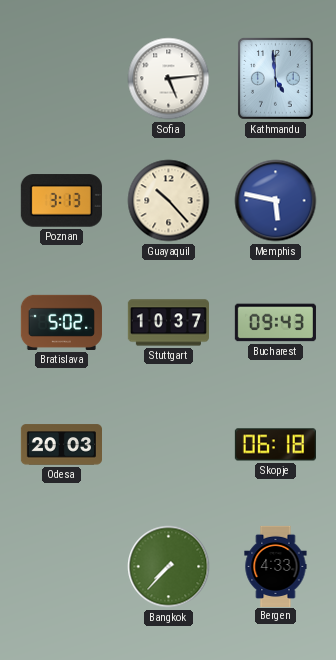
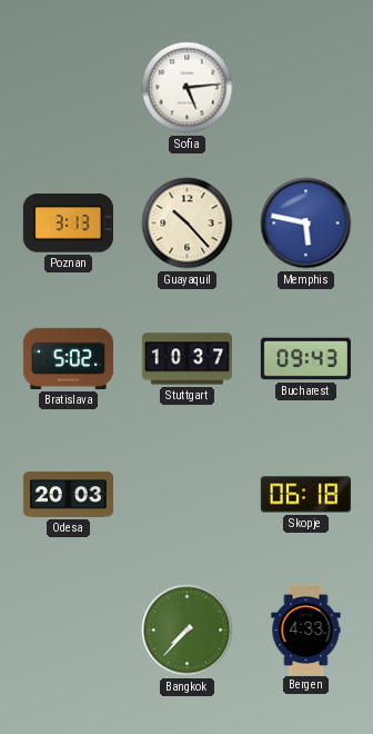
Kathmandu: 4:59 -> none
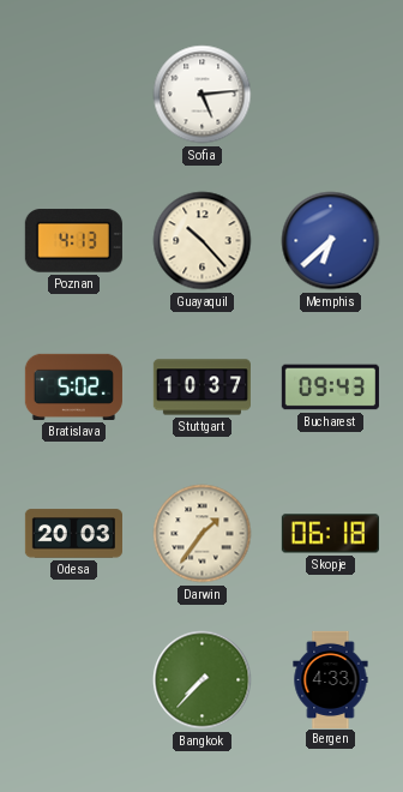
Poznan: 3:13 -> 4:13
Memphis: 5:47 -> 6:38
Darwin: none -> 1:36
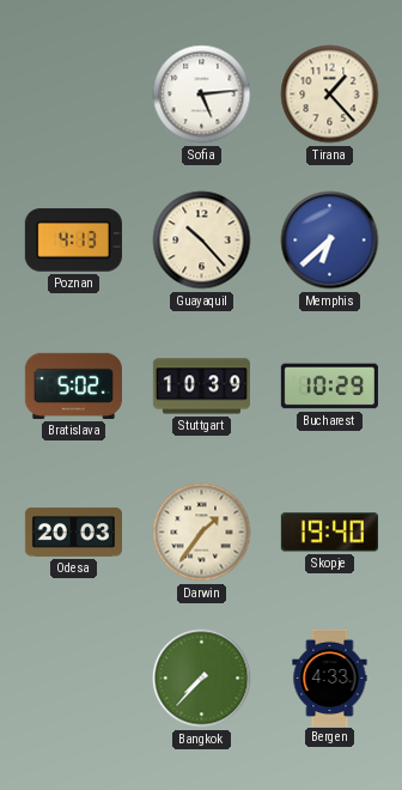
Tirana: none -> 1:23
Stuttgart: 10:37 -> 10:39
Bucharest: 09:43 -> 10:29
Skopje: 06:18 -> 19:40
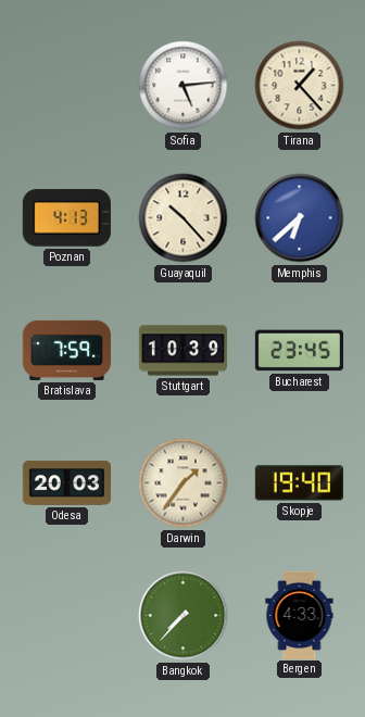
Bratislava: 5:02 -> 7:59
Bucharest: 10:29 -> 23:45
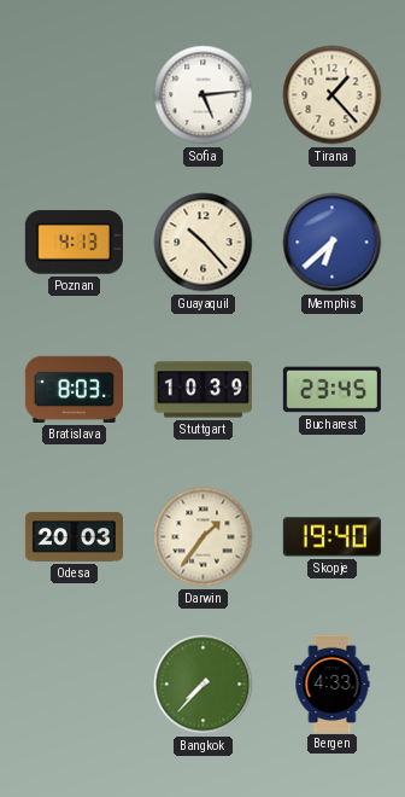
Bratislava: 7:59 -> 8:03
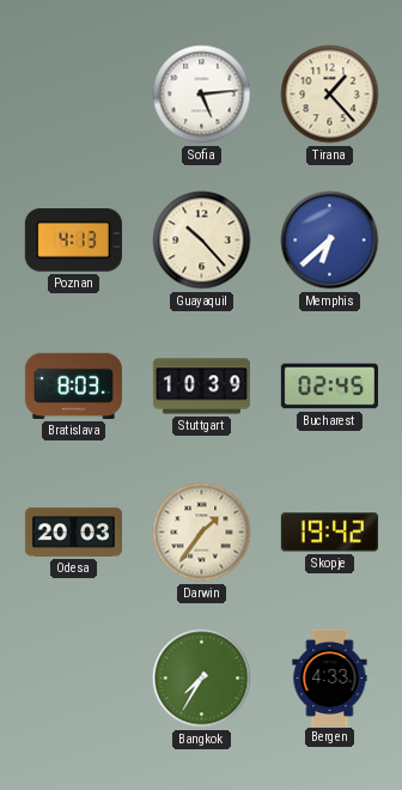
Bucharest: 23:45 -> 02:45
Skopje: 19:40 -> 19:42
Bangkok: 7:37 -> 7:35
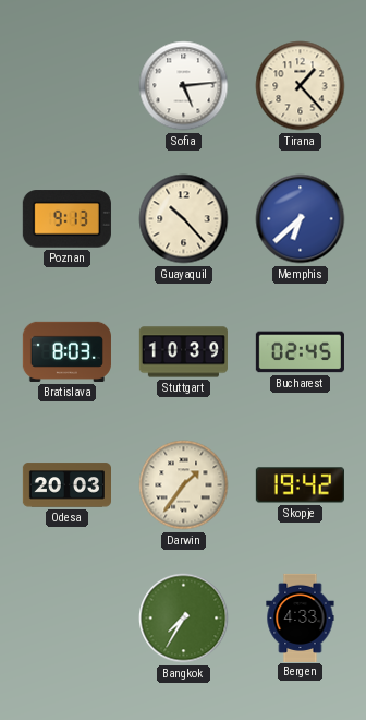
Poznan: 4:13 -> 9:13
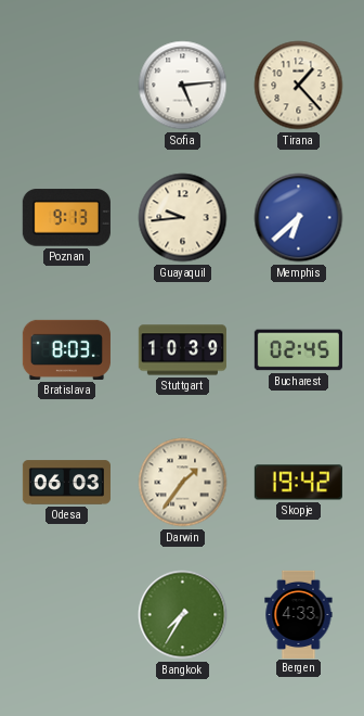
Guayaquil: 10:23 -> 9:44
Odesa: 20:03 -> 06:03
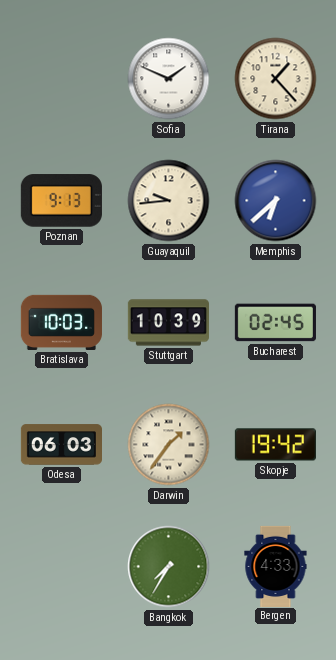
Sofia: 5:14 -> 1:49
Bratislava: 8:03 -> 10:03
